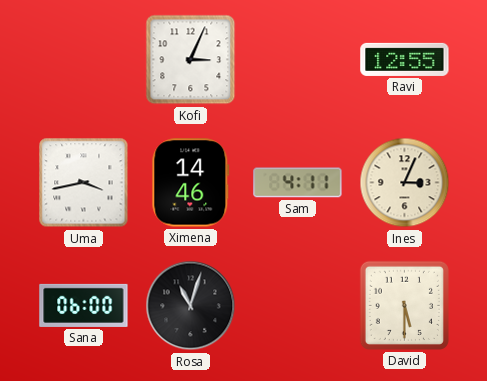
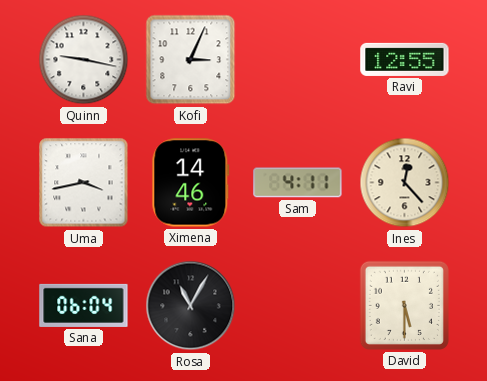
Quinn: none -> 9:17
Ines: 3:04 -> 12:23
Sana: 06:00 -> 06:04
Rosa: 11:03 -> 11:05
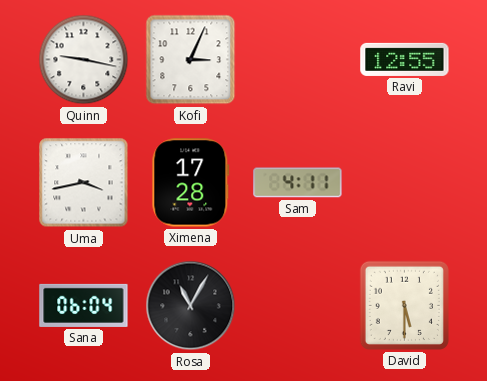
Ximena: 14:46 -> 17:28
Ines: 12:23 -> none
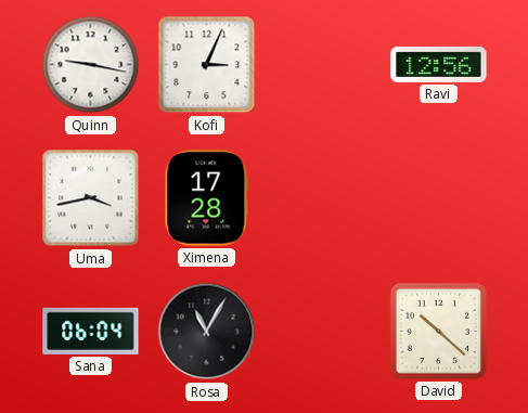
Ravi: 12:55 -> 12:56
Sam: 4:11 -> none
David: 5:30 -> 10:22
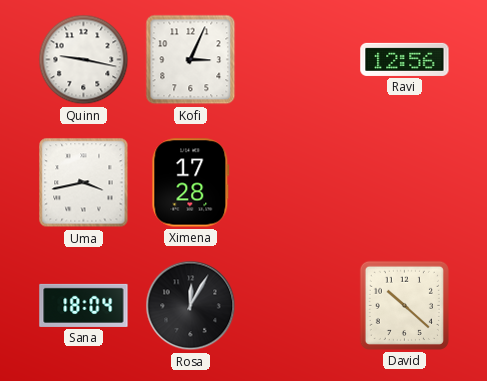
Sana: 06:04 -> 18:04
Rosa: 11:05 -> 12:05
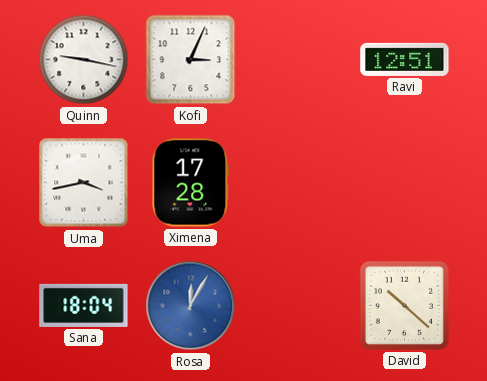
Ravi: 12:56 -> 12:51
Rosa dial: black -> blue
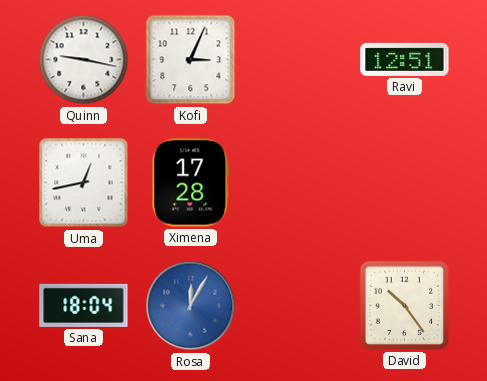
Uma: 3:43 -> 12:43
David: 10:22 -> 10:24
